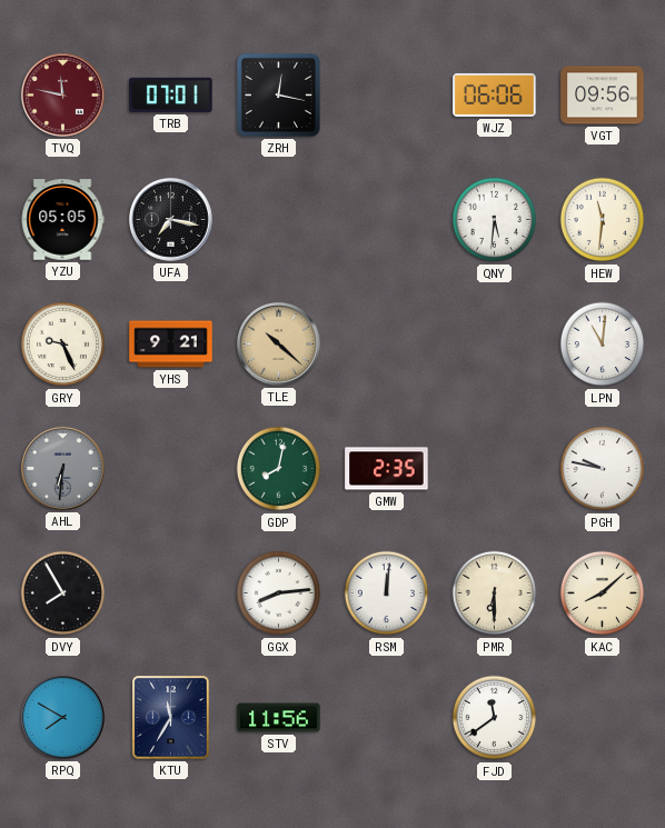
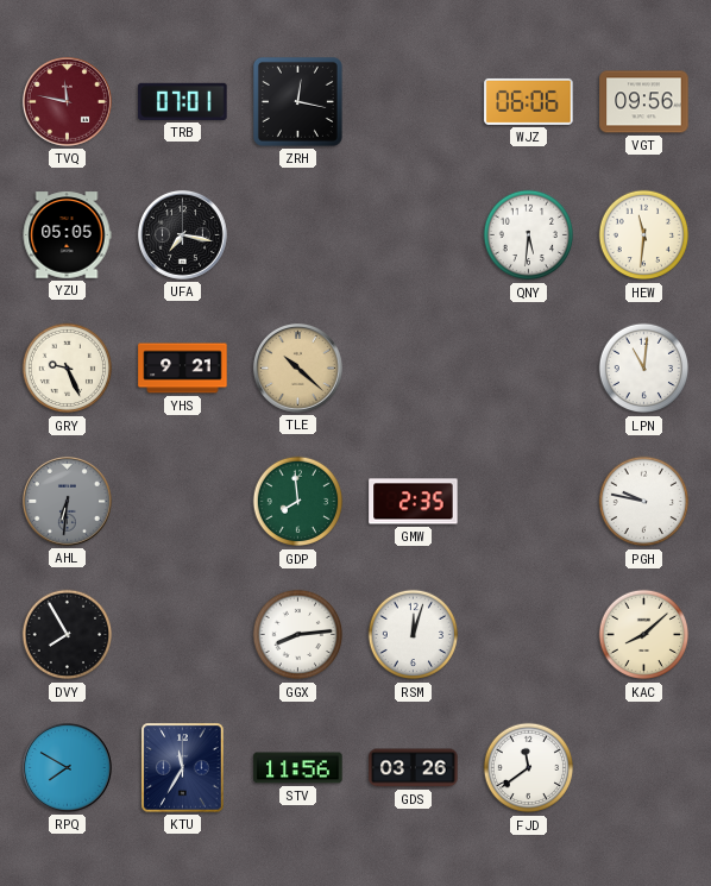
GDP: 8:02 -> 7:59
RSM: 12:01 -> 12:03
PMR: 6:30 -> none
GDS: none -> 03:26
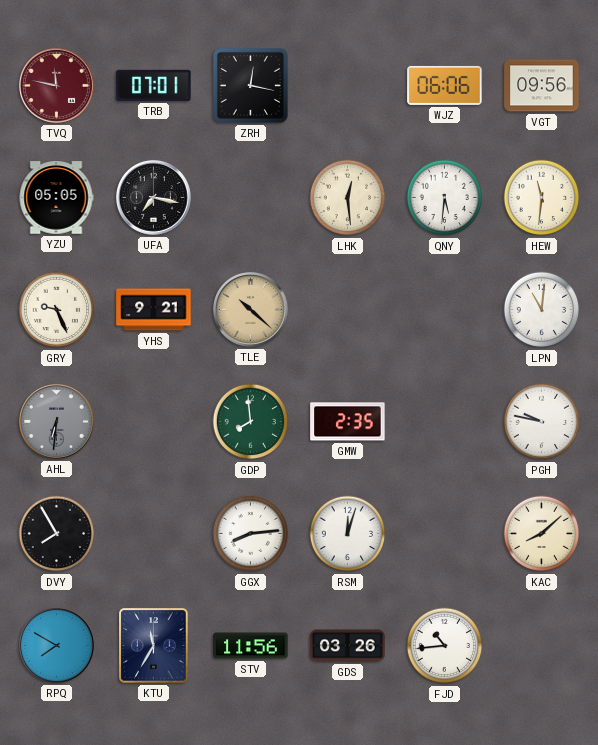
LHK: none -> 12:29
FJD: 11:39 -> 10:44
